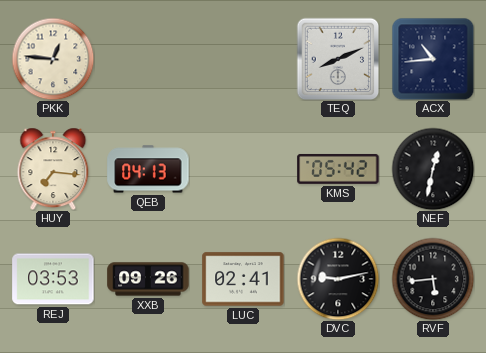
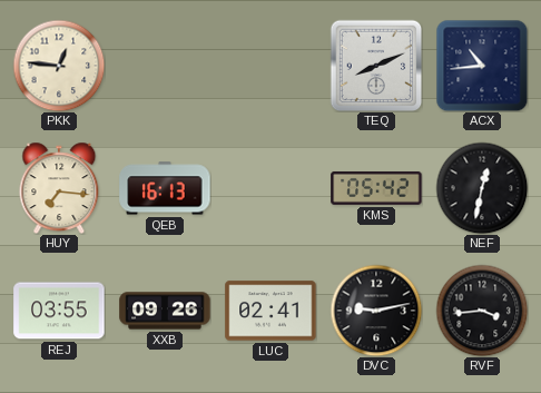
QEB: 04:13 -> 16:13
REJ: 03:53 -> 03:55
RVF: 5:44 -> 3:44
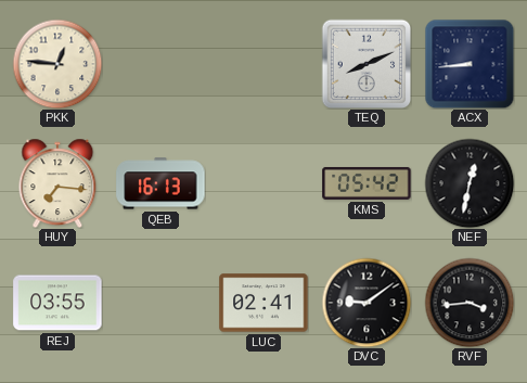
ACX: 10:44 -> 8:44
XXB: 09:26 -> none
DVC: 9:13 -> 9:09
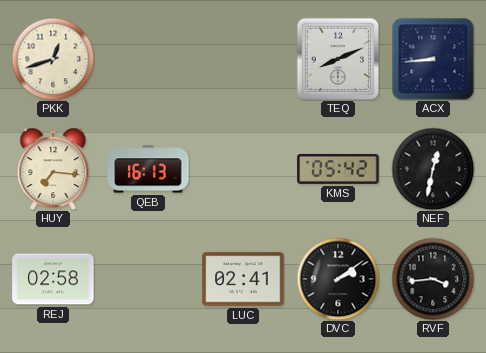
PKK: 12:46 -> 12:42
REJ: 03:55 -> 02:58
DVC: 9:09 -> 2:09
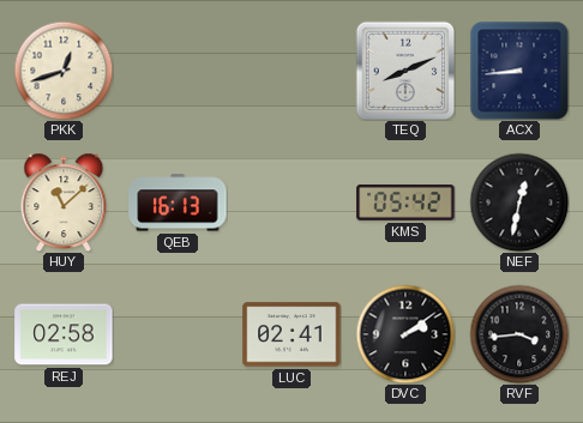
HUY: 7:16 -> 11:08
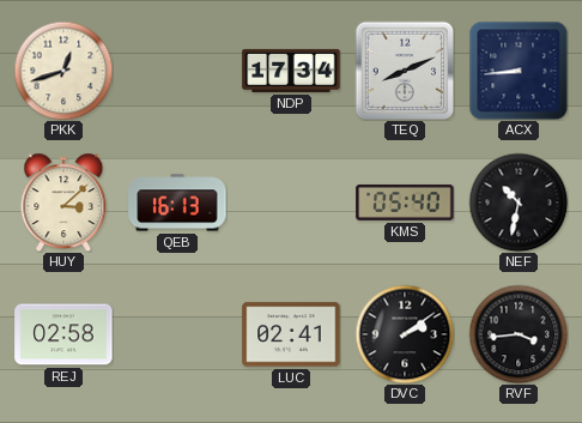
NDP: none -> 17:34
HUY: 11:08 -> 3:08
KMS: 05:42 -> 05:40
NEF: 12:32 -> 10:32
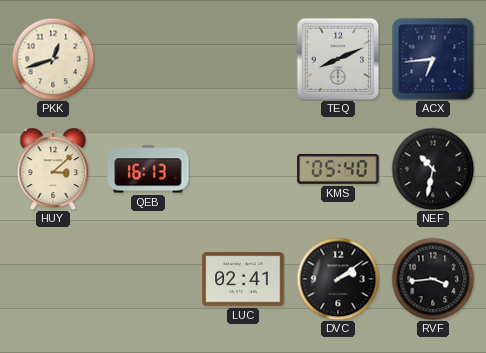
NDP: 17:34 -> none
ACX: 8:44 -> 6:44
REJ: 02:58 -> none
